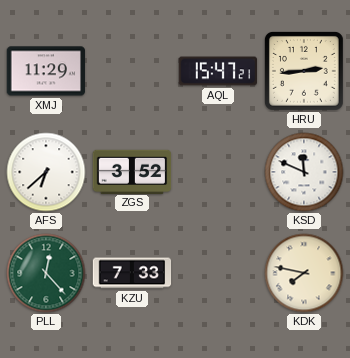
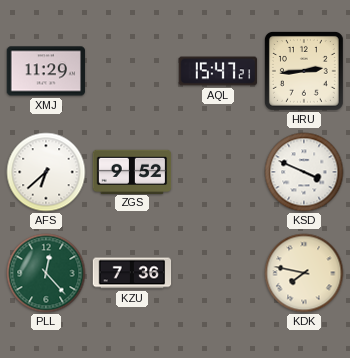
ZGS: 3:52 -> 9:52
KSD: 11:49 -> 3:49
KZU: 7:33 -> 7:36
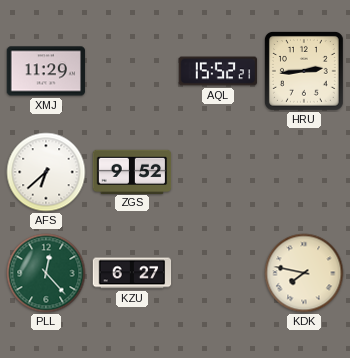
AQL: 15:47 -> 15:52
KSD: 3:49 -> none
KZU: 7:36 -> 6:27
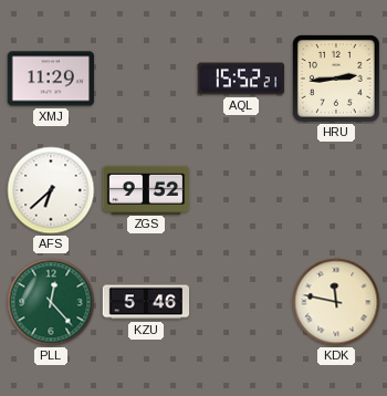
KZU: 6:27 -> 5:46
KDK: 7:47 -> 11:47
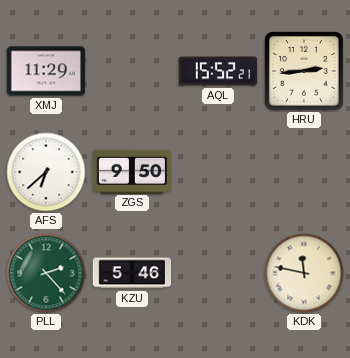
ZGS: 9:52 -> 9:50
PLL: 12:23 -> 2:23
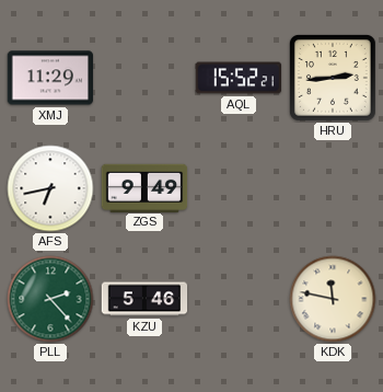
AFS: 6:38 -> 6:43
ZGS: 9:50 -> 9:49
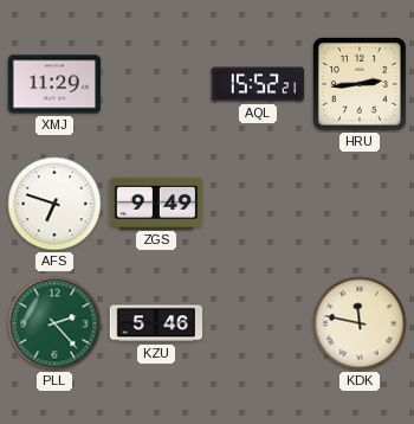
AFS: 6:43 -> 6:48
